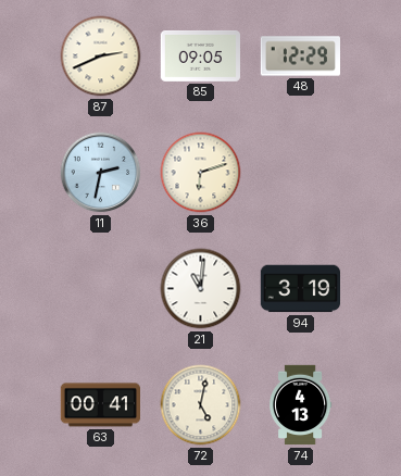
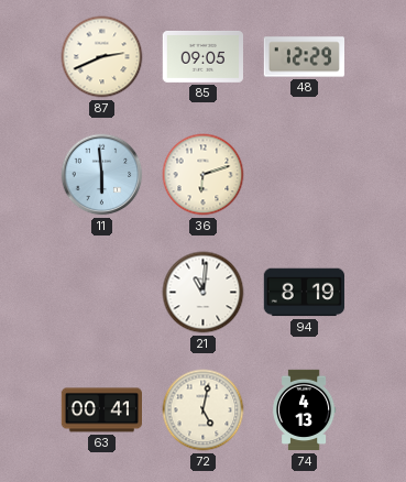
11: 2:32 -> 5:59
94: 3:19 -> 8:19
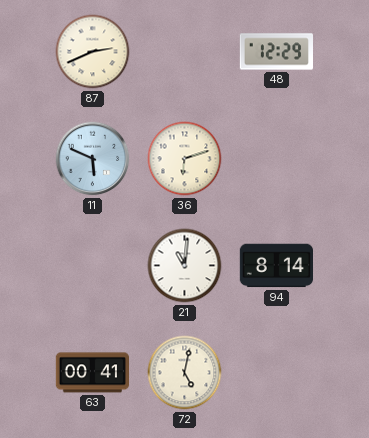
85: 09:05 -> none
11: 5:59 -> 5:49
94: 8:19 -> 8:14
74: 4:13 -> none
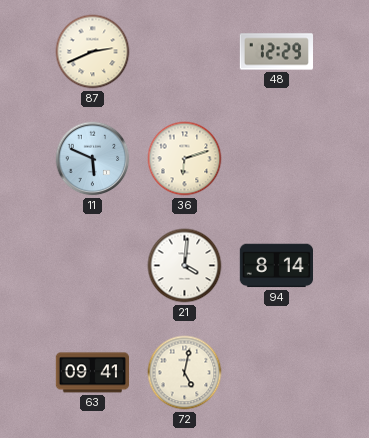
21: 11:01 -> 4:01
63: 00:41 -> 09:41
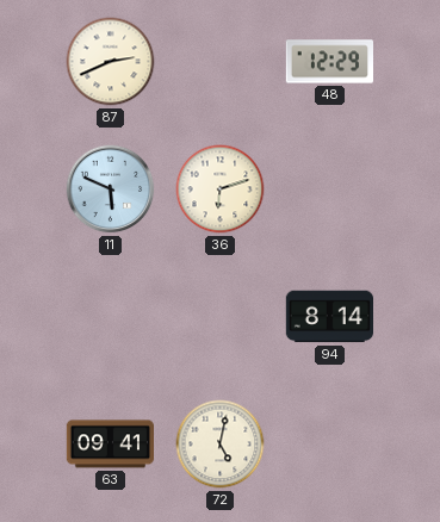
21: 4:01 -> none
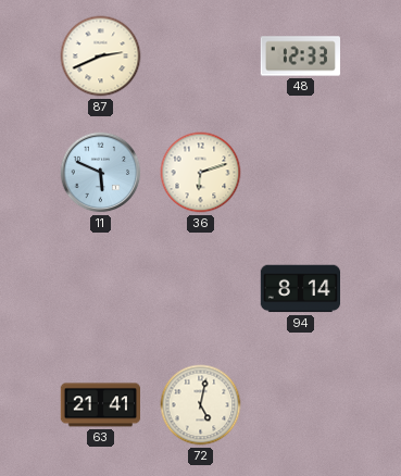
48: 12:29 -> 12:33
63: 09:41 -> 21:41
